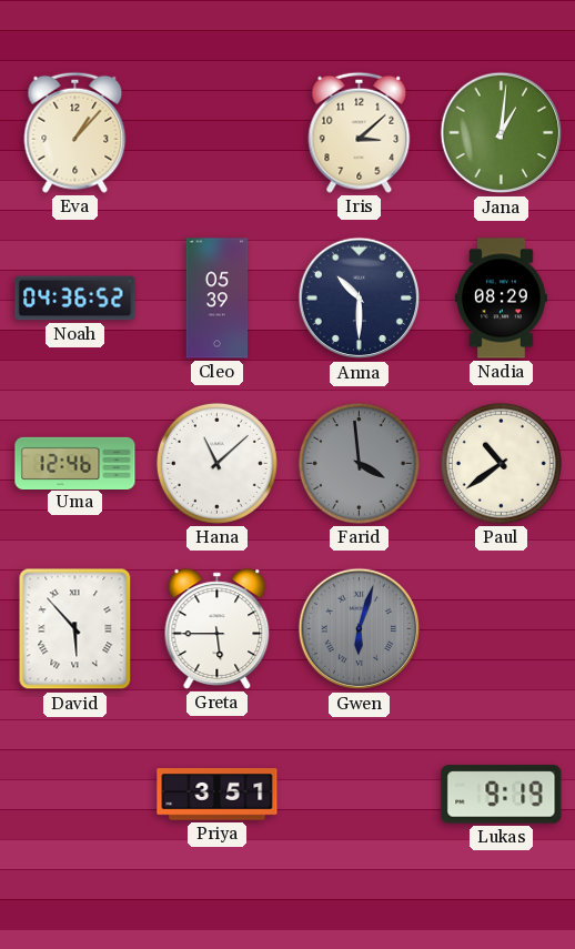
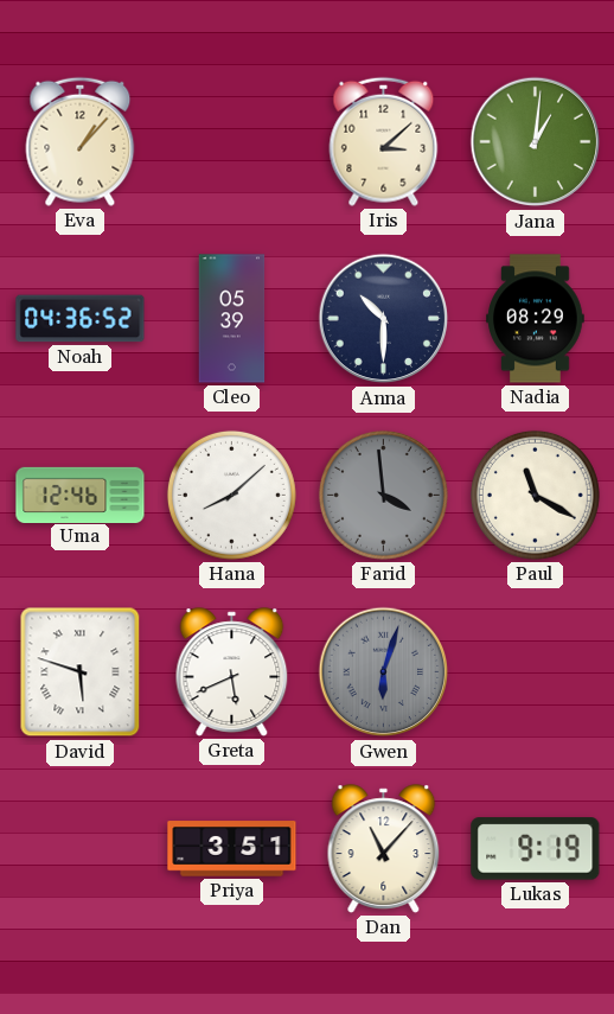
Hana: 11:08 -> 8:08
Paul: 10:39 -> 11:20
David: 5:53 -> 5:48
Greta: 5:45 -> 5:41
Dan: none -> 11:07
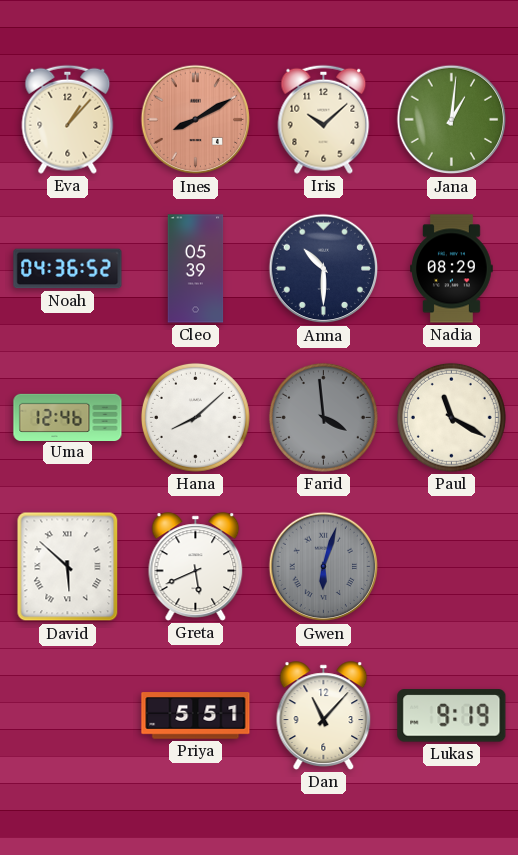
Ines: none -> 8:10
Iris: 3:08 -> 10:08
David: 5:48 -> 5:52
Priya: 3:51 -> 5:51
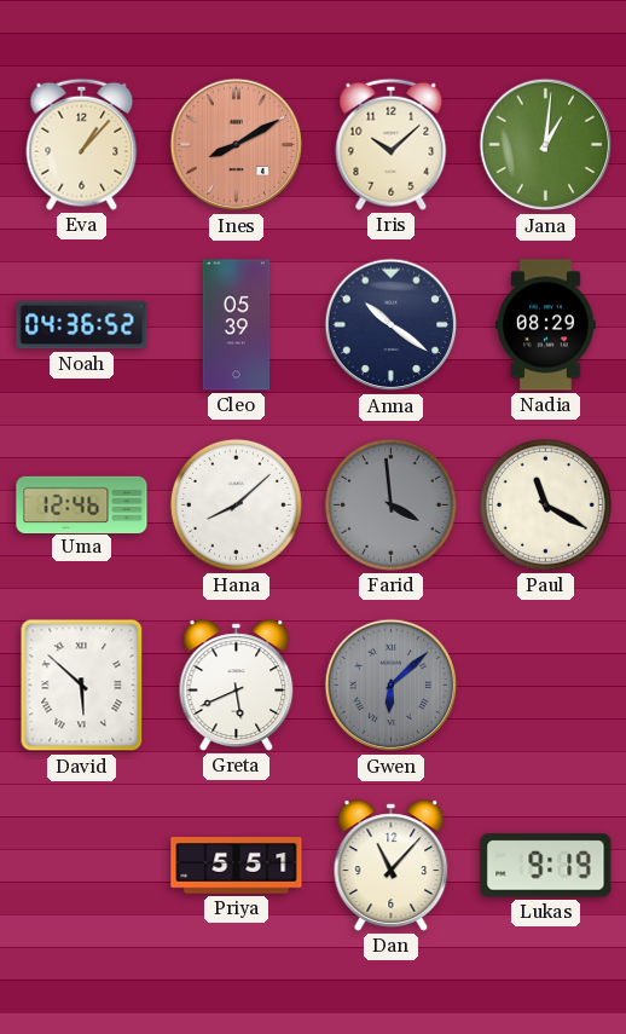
Anna: 10:30 -> 10:21
Gwen: 6:03 -> 6:08
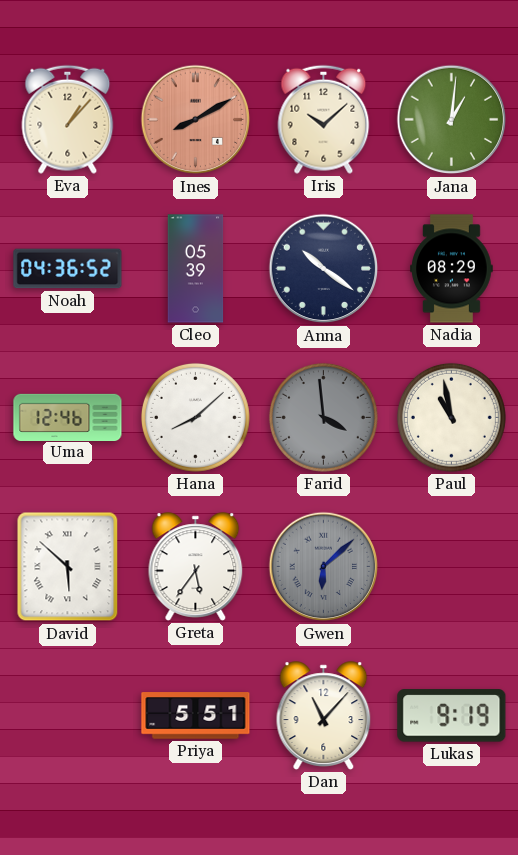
Paul: 11:20 -> 10:58
Greta: 5:41 -> 5:36
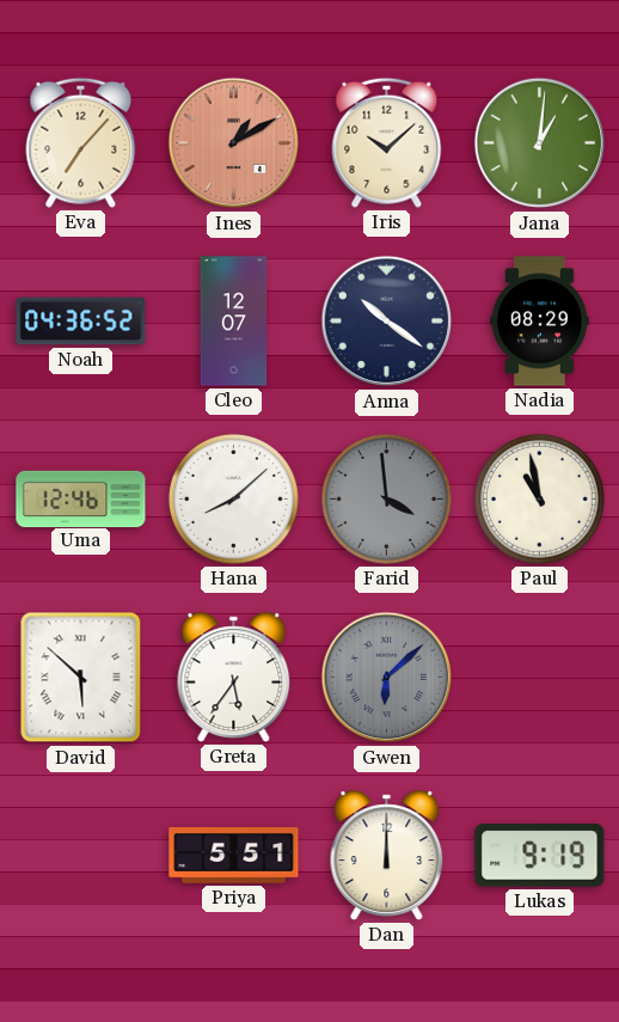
Eva: 1:07 -> 7:07
Ines: 8:10 -> 1:10
Cleo: 05:39 -> 12:07
Dan: 11:07 -> 12:00
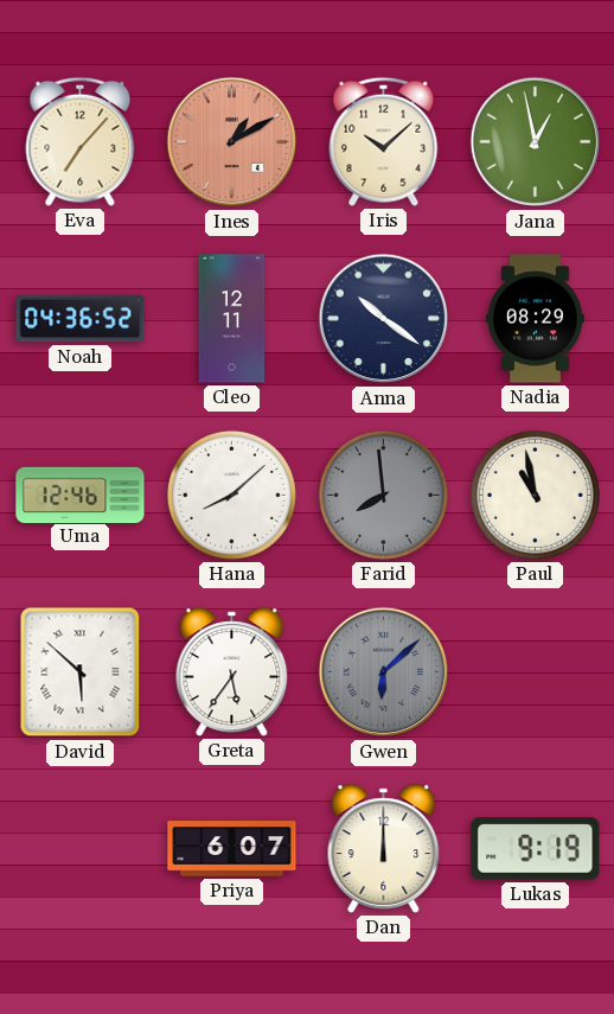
Jana: 1:01 -> 12:58
Cleo: 12:07 -> 12:11
Farid: 3:59 -> 7:59
Priya: 5:51 -> 6:07
